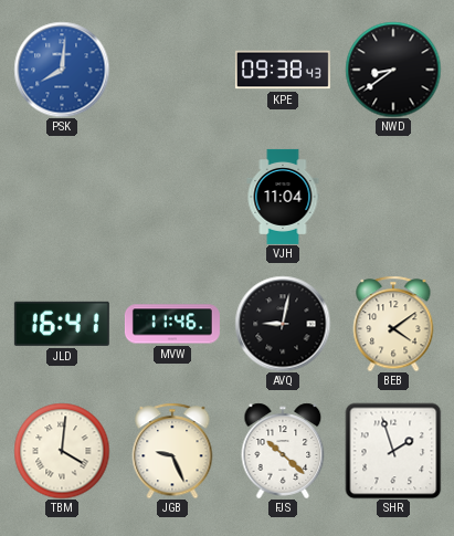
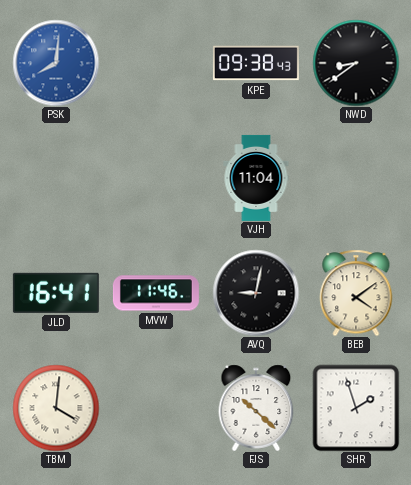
JGB: 9:26 -> none
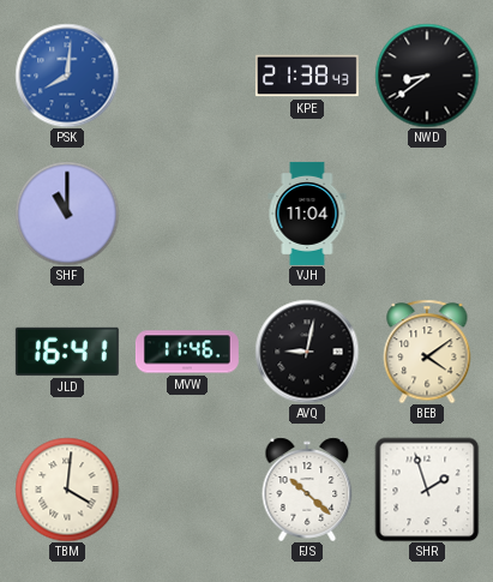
KPE: 09:38 -> 21:38
SHF: none -> 11:00
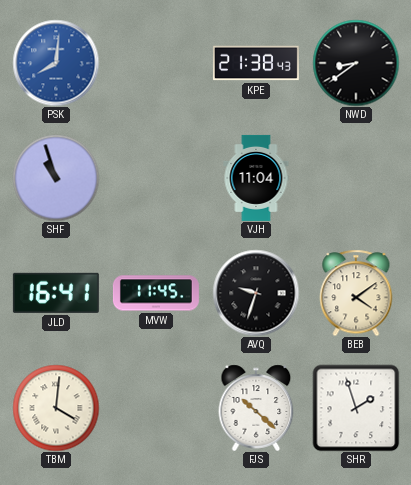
SHF: 11:00 -> 10:57
MVW: 11:46 -> 11:45
AVQ: 9:02 -> 9:33
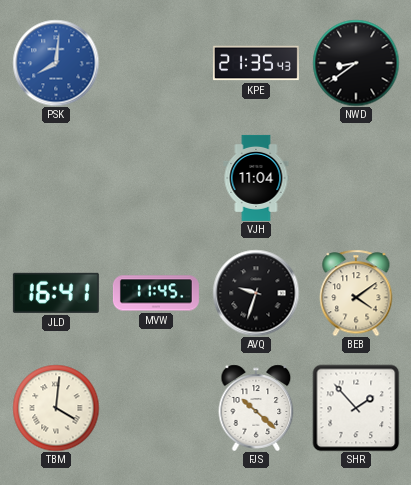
KPE: 21:38 -> 21:35
SHF: 10:57 -> none
SHR: 1:57 -> 1:53
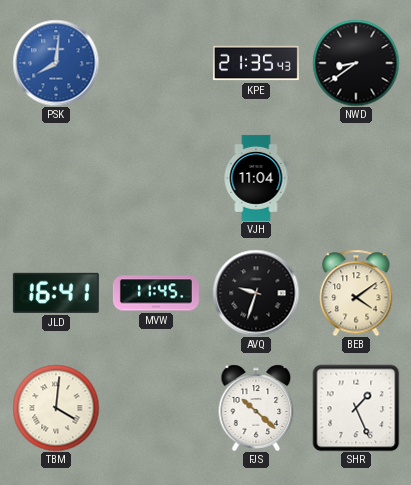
SHR: 1:53 -> 1:26
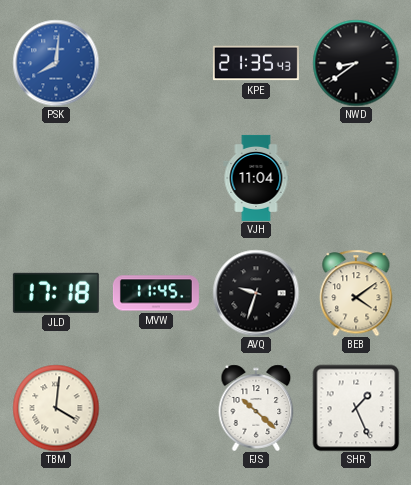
JLD: 16:41 -> 17:18
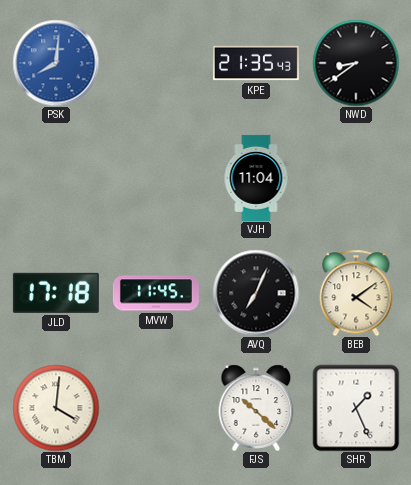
AVQ: 9:33 -> 7:04
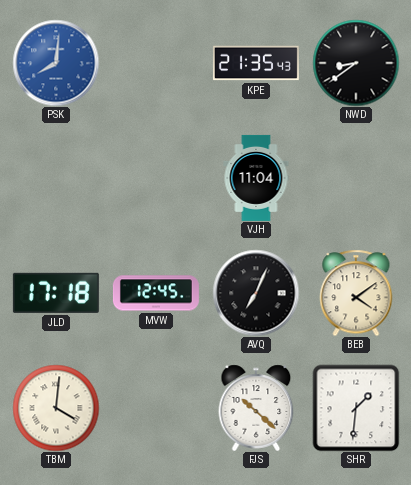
MVW: 11:45 -> 12:45
SHR: 1:26 -> 1:31
